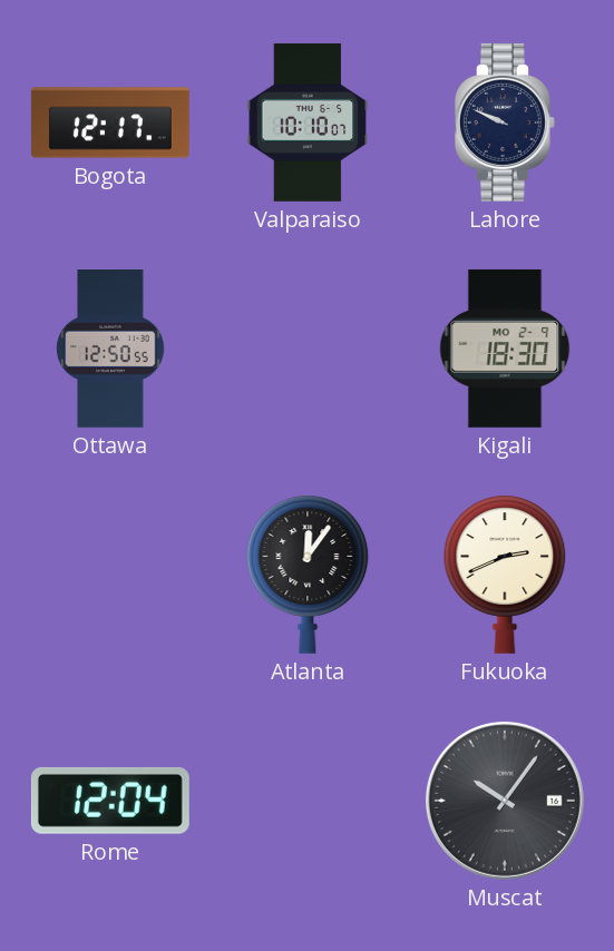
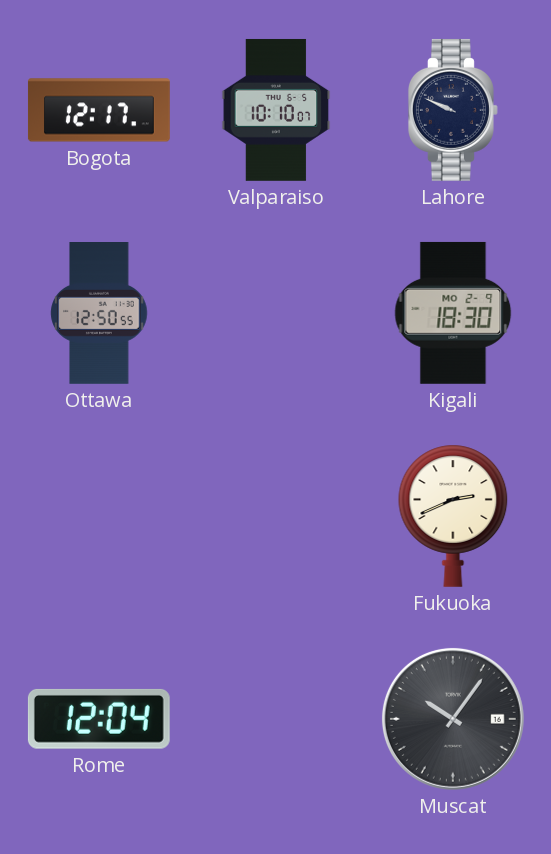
Atlanta: 12:06 -> none
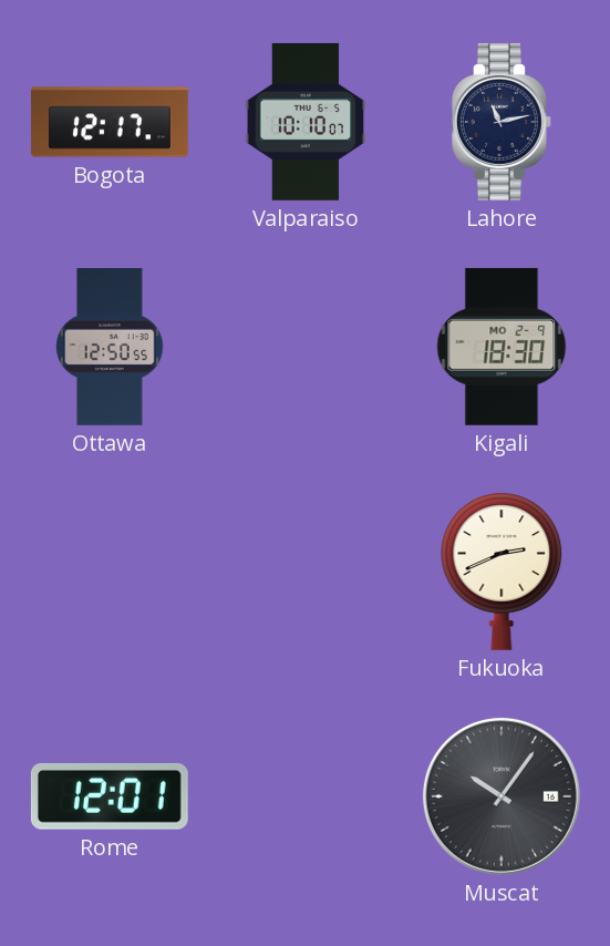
Lahore: 9:49 -> 11:13
Rome: 12:04 -> 12:01
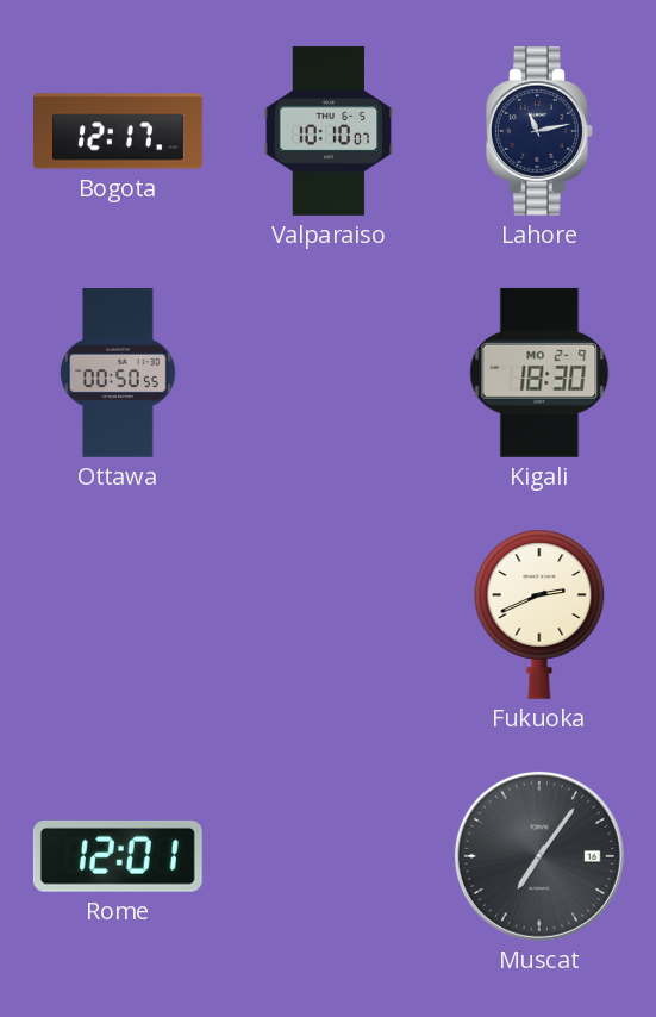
Ottawa: 12:50 -> 00:50
Muscat: 10:06 -> 7:06
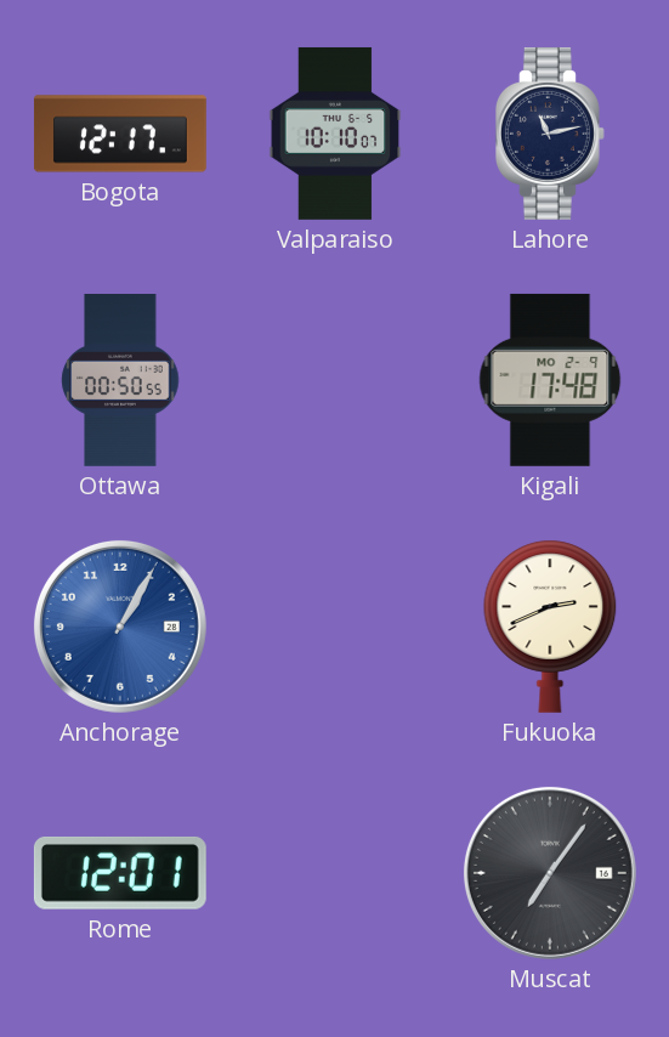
Kigali: 18:30 -> 17:48
Anchorage: none -> 1:05
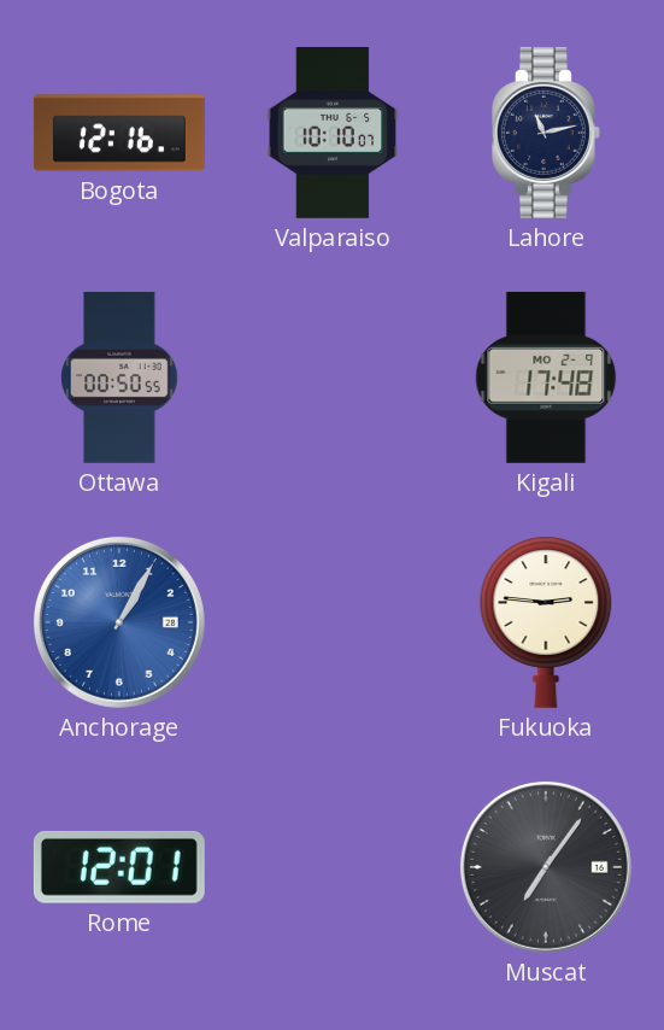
Bogota: 12:17 -> 12:16
Fukuoka: 2:41 -> 2:46
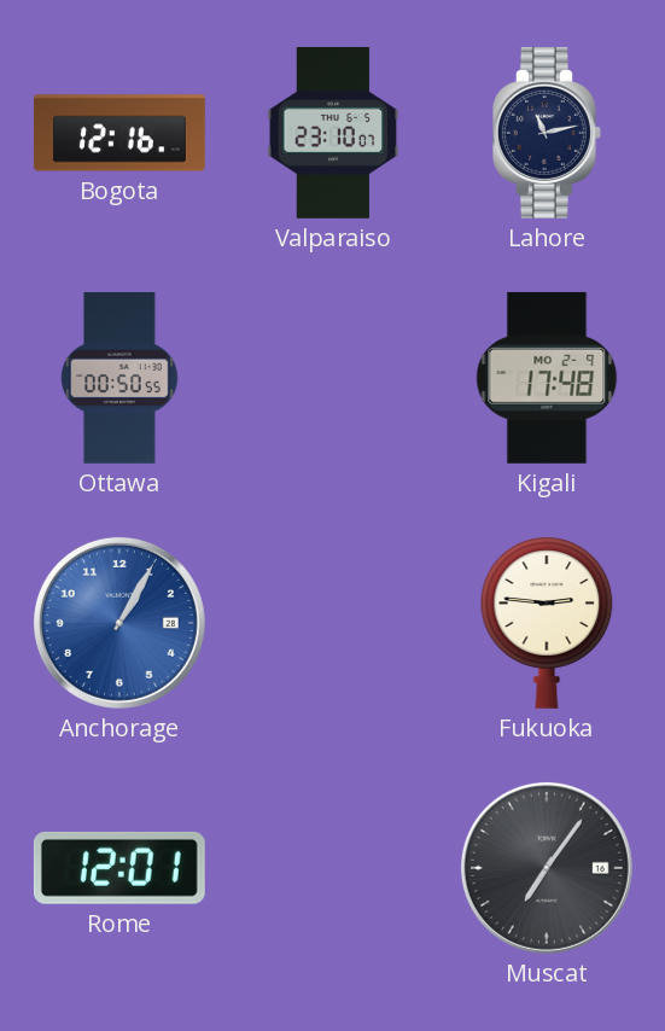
Valparaiso: 10:10 -> 23:10
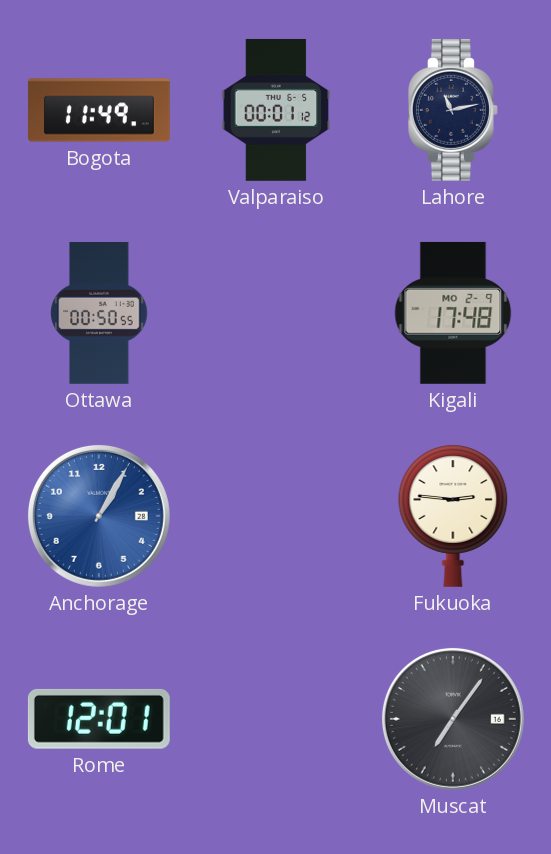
Bogota: 12:16 -> 11:49
Valparaiso: 23:10 -> 00:01
